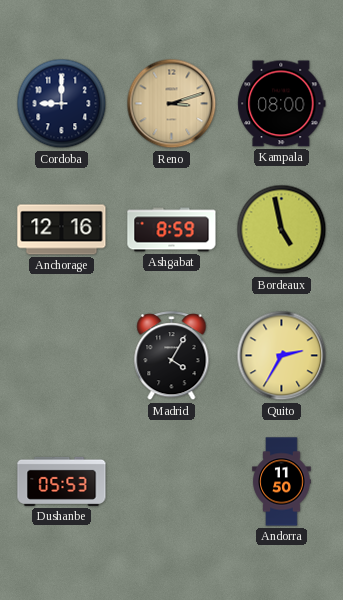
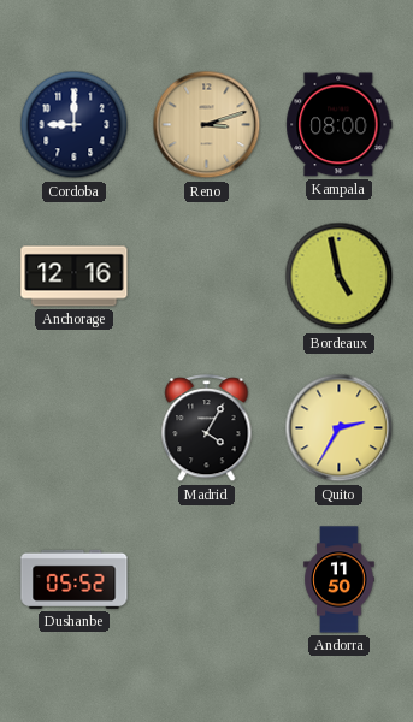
Ashgabat: 8:59 -> none
Dushanbe: 05:53 -> 05:52
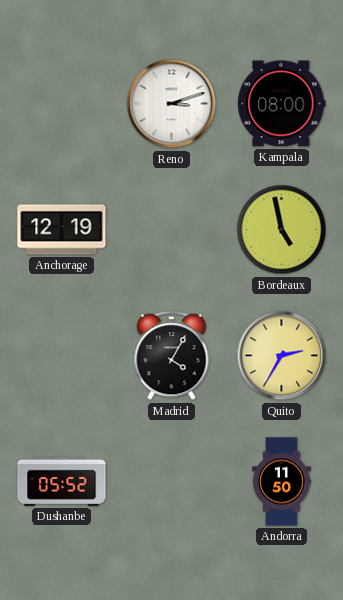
Cordoba: 9:00 -> none
Reno dial: champagne -> white
Anchorage: 12:16 -> 12:19
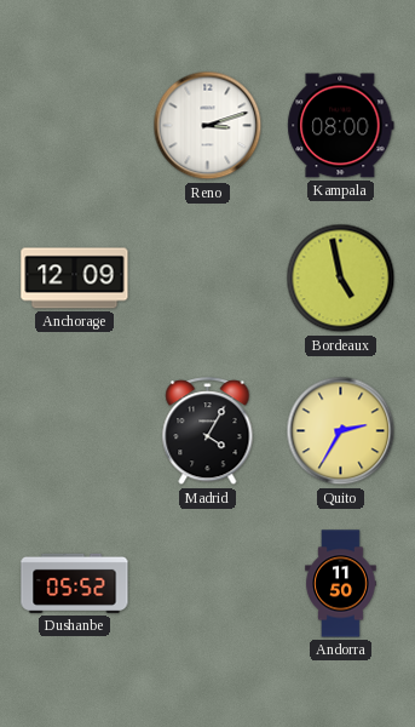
Anchorage: 12:19 -> 12:09
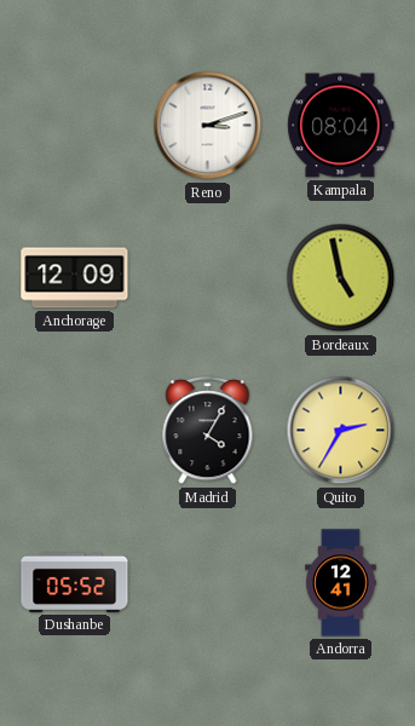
Kampala: 08:00 -> 08:04
Andorra: 11:50 -> 12:41
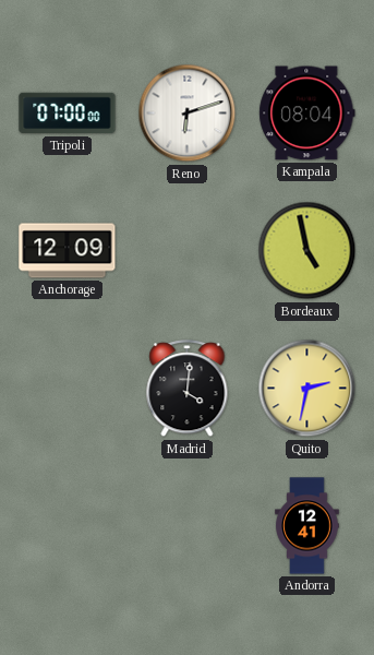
Tripoli: none -> 07:00
Reno: 3:12 -> 6:12
Madrid: 4:05 -> 4:01
Quito: 2:35 -> 2:32
Dushanbe: 05:52 -> none
